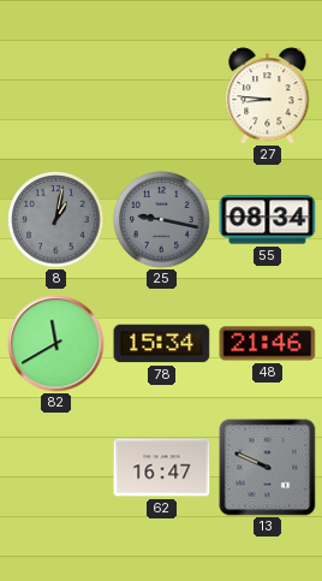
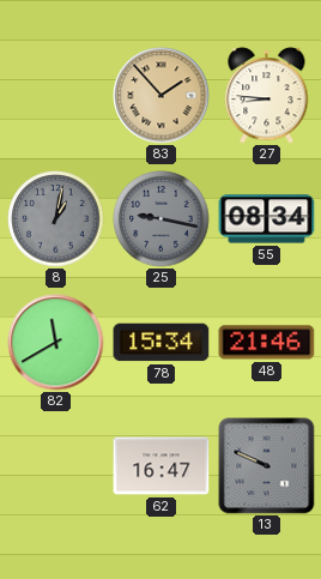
83: none -> 1:53
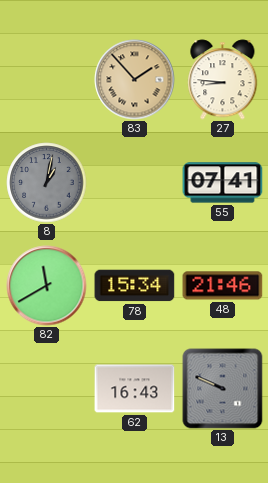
25: 9:17 -> none
55: 08:34 -> 07:41
62: 16:47 -> 16:43
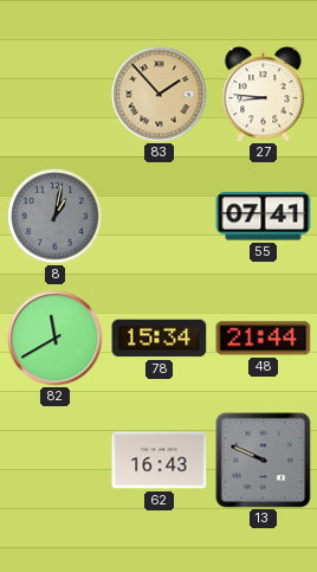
48: 21:46 -> 21:44
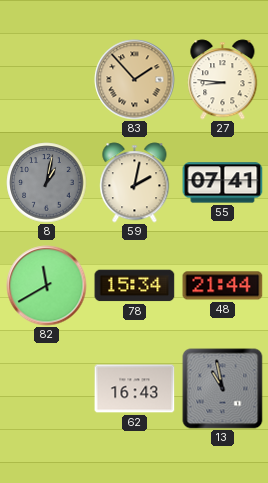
59: none -> 2:02
13: 9:49 -> 10:58
